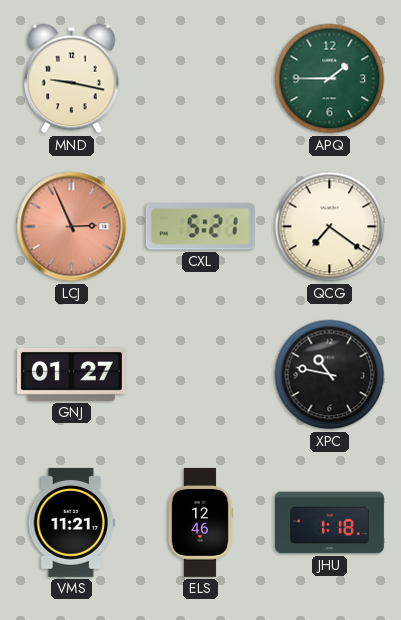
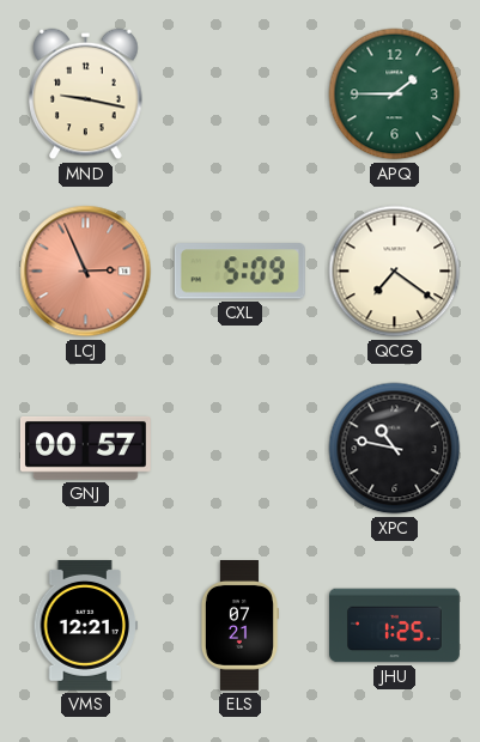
CXL: 5:21 -> 5:09
GNJ: 01:27 -> 00:57
VMS: 11:21 -> 12:21
ELS: 12:46 -> 07:21
JHU: 1:18 -> 1:25
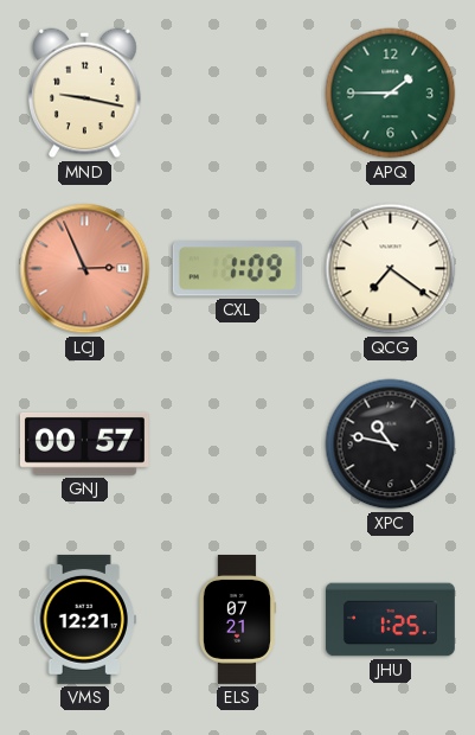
CXL: 5:09 -> 1:09
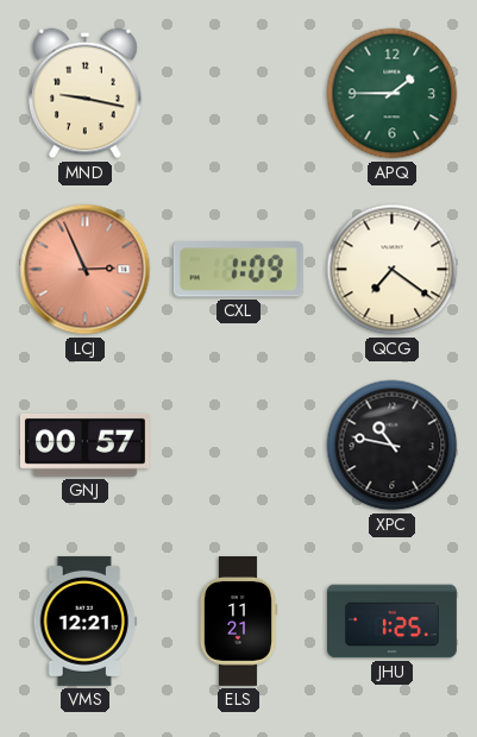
ELS: 07:21 -> 11:21
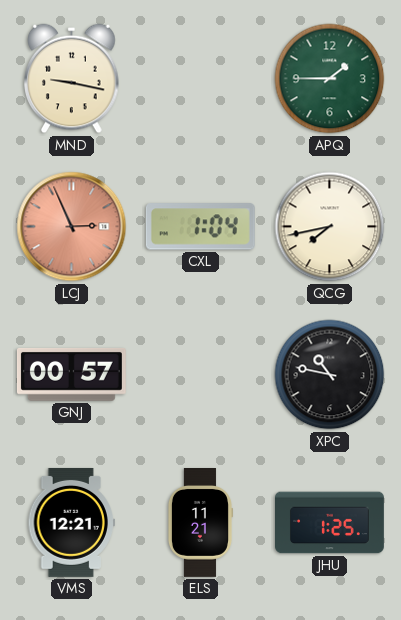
CXL: 1:09 -> 1:04
QCG: 7:21 -> 7:43
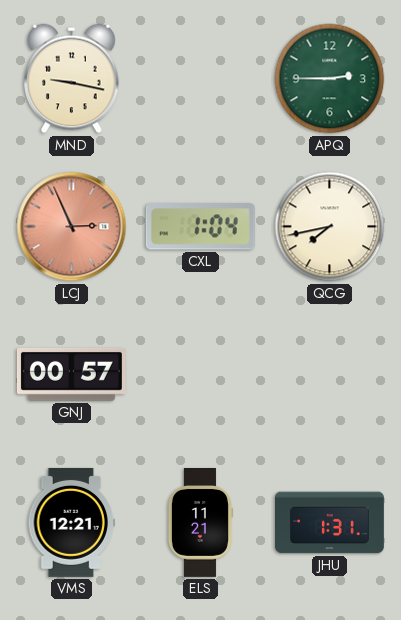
APQ: 1:45 -> 2:45
XPC: 10:47 -> none
JHU: 1:25 -> 1:31
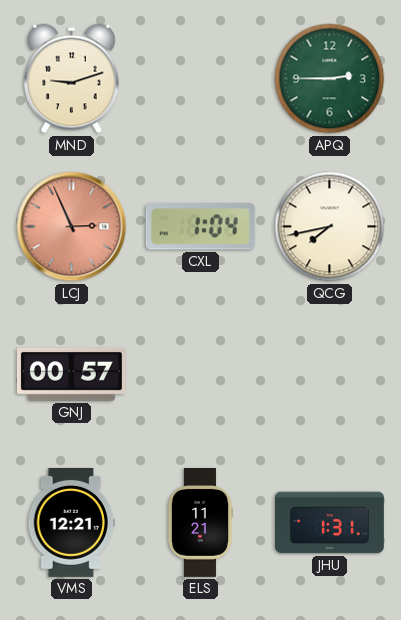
MND: 9:17 -> 9:12
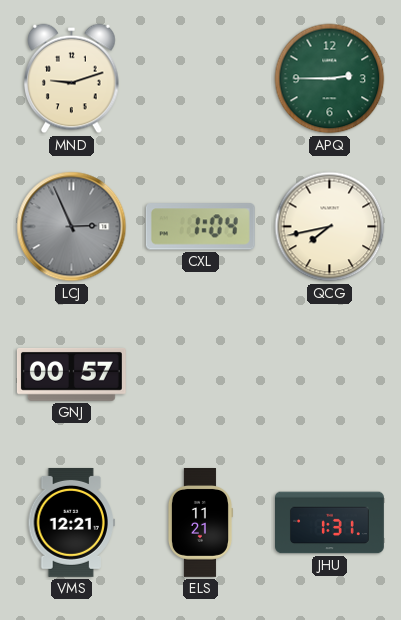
LCJ dial: salmon -> grey
